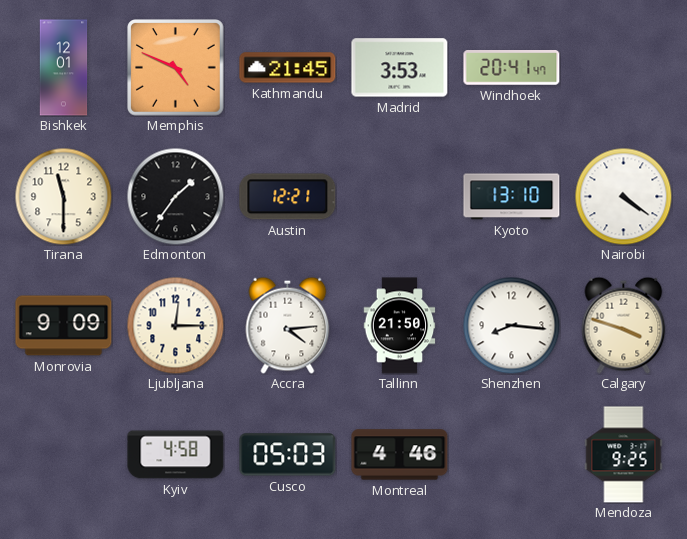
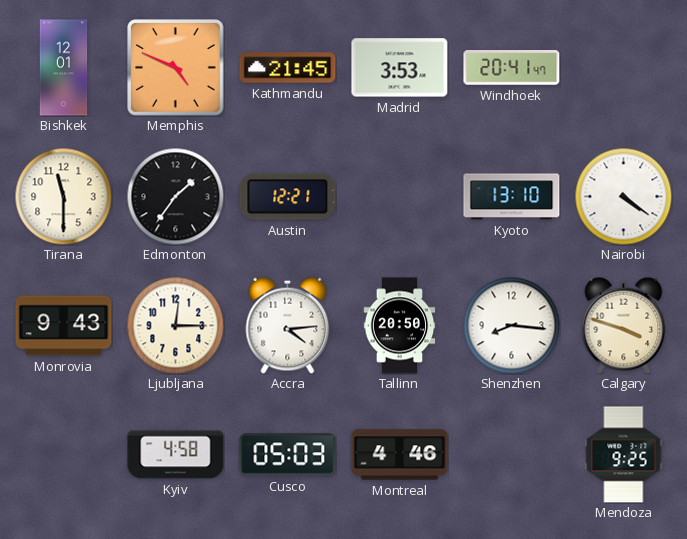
Monrovia: 9:09 -> 9:43
Tallinn: 21:50 -> 20:50
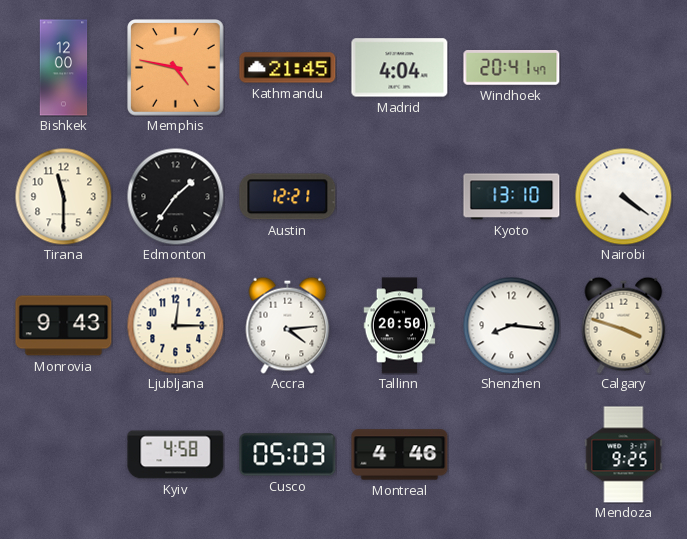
Bishkek: 12:01 -> 12:00
Memphis: 4:49 -> 4:47
Madrid: 3:53 -> 4:04
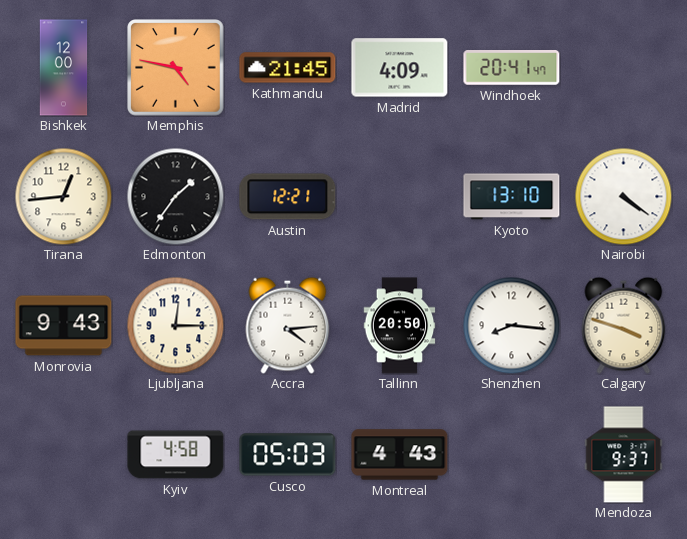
Madrid: 4:04 -> 4:09
Tirana: 11:30 -> 12:44
Montreal: 4:46 -> 4:43
Mendoza: 9:25 -> 9:37
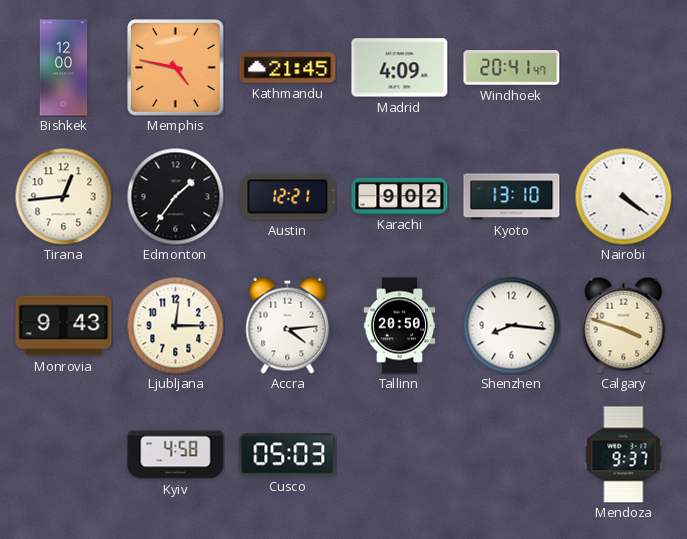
Karachi: none -> 9:02
Montreal: 4:43 -> none
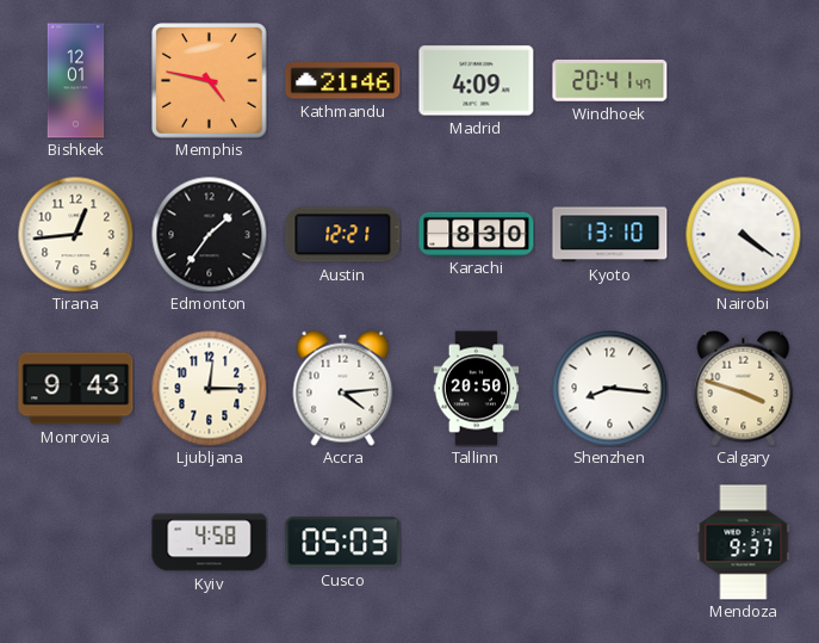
Bishkek: 12:00 -> 12:01
Kathmandu: 21:45 -> 21:46
Karachi: 9:02 -> 8:30
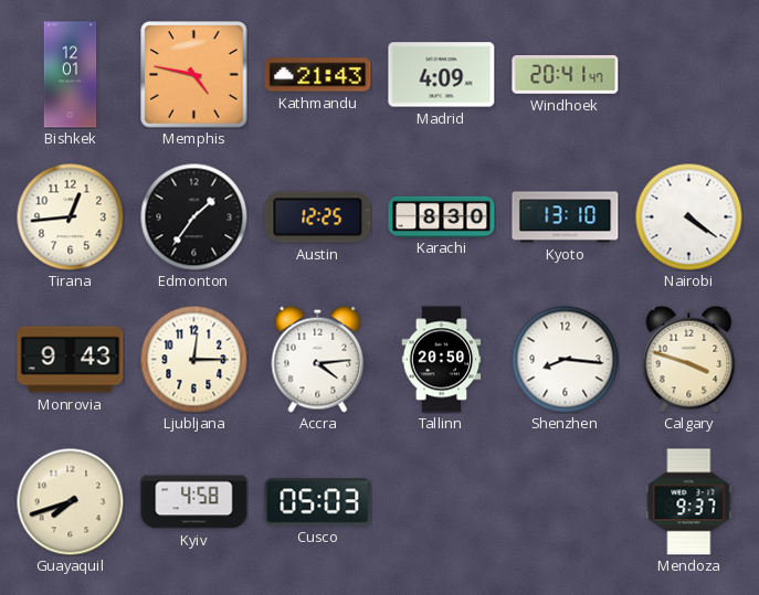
Kathmandu: 21:46 -> 21:43
Austin: 12:21 -> 12:25
Guayaquil: none -> 7:42
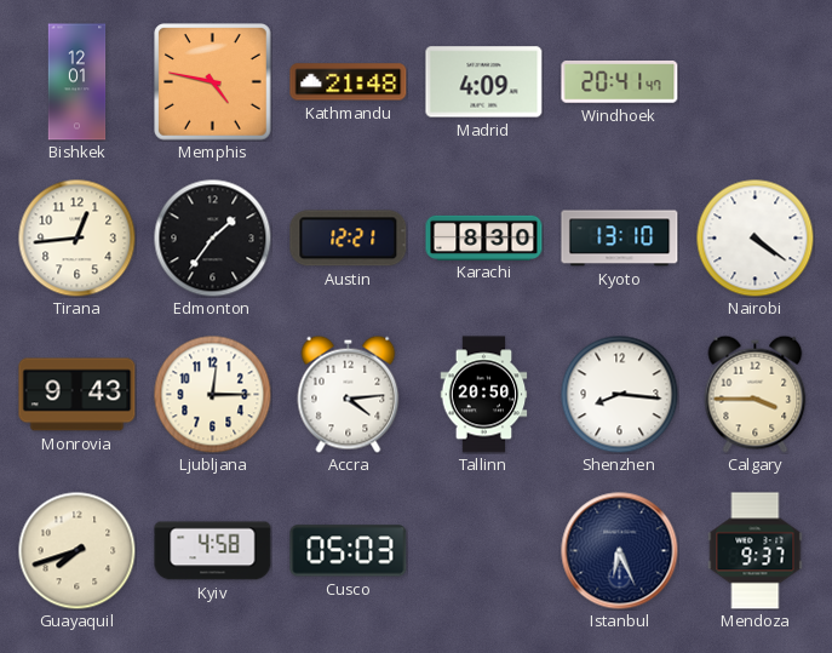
Kathmandu: 21:43 -> 21:48
Austin: 12:25 -> 12:21
Calgary: 3:48 -> 3:45
Istanbul: none -> 6:26
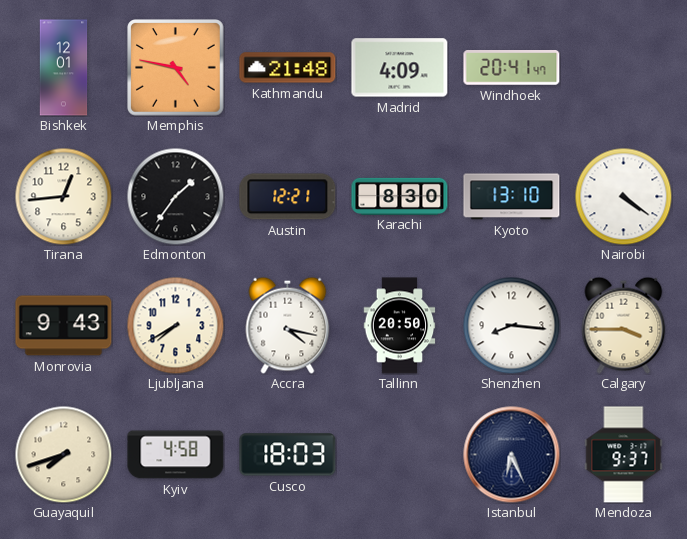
Ljubljana: 12:15 -> 7:40
Accra: 4:14 -> 4:17
Cusco: 05:03 -> 18:03
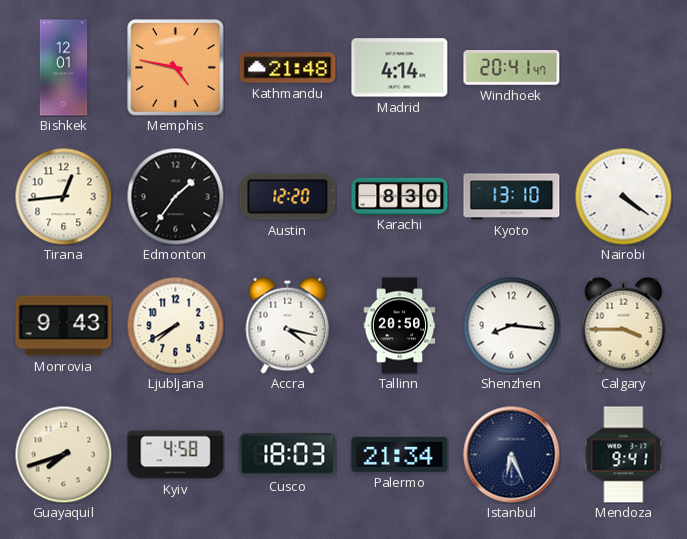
Madrid: 4:09 -> 4:14
Austin: 12:21 -> 12:20
Palermo: none -> 21:34
Mendoza: 9:37 -> 9:41
